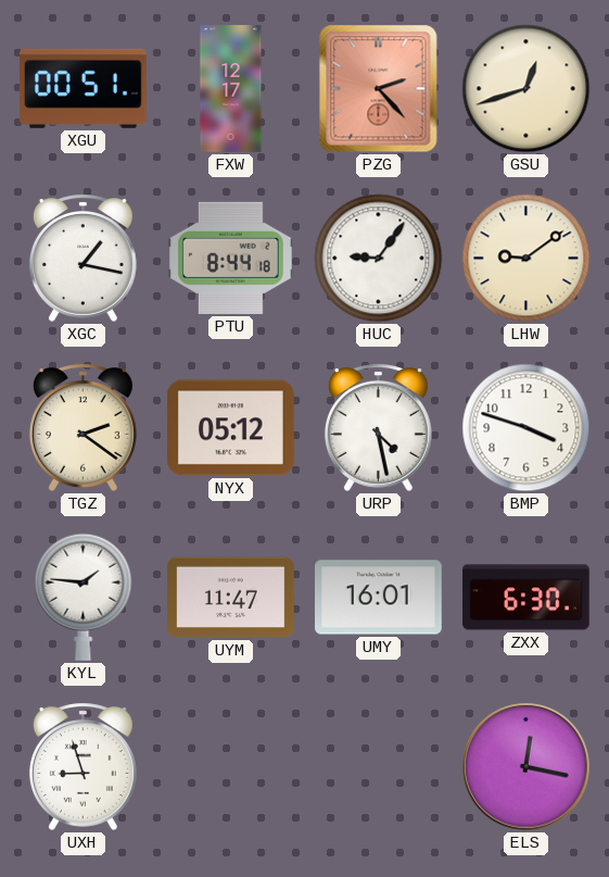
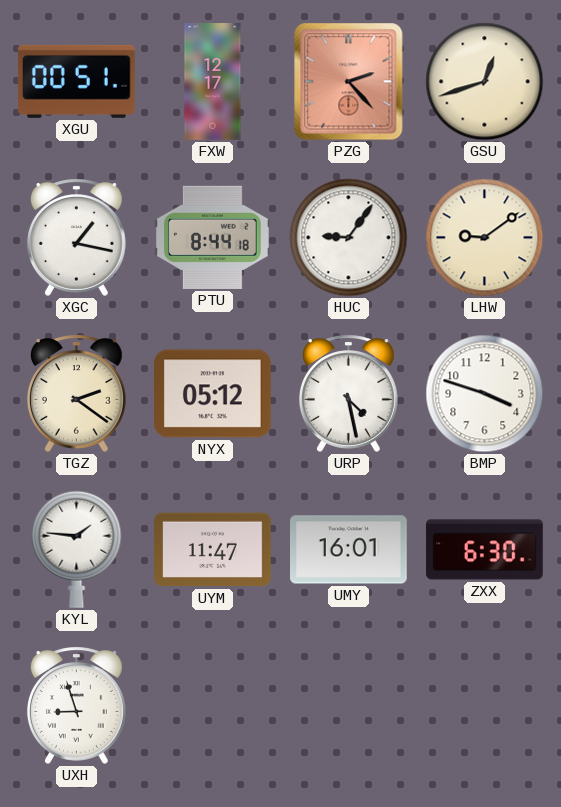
ELS: 12:17 -> none
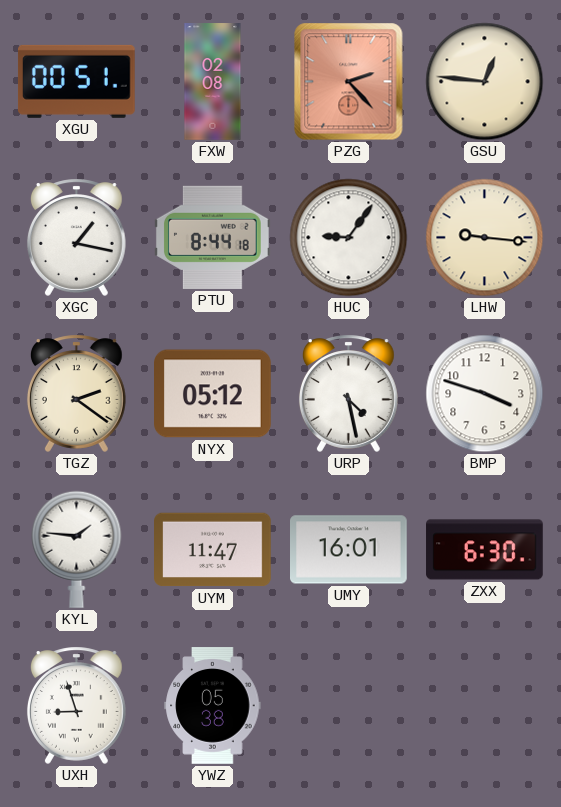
FXW: 12:17 -> 02:08
GSU: 12:42 -> 12:46
LHW: 9:09 -> 9:16
YWZ: none -> 05:38
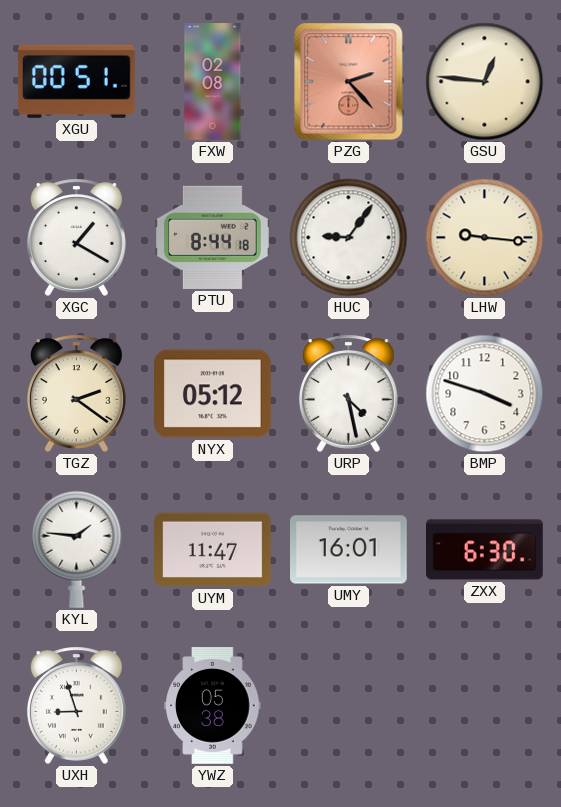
XGC: 1:17 -> 1:20
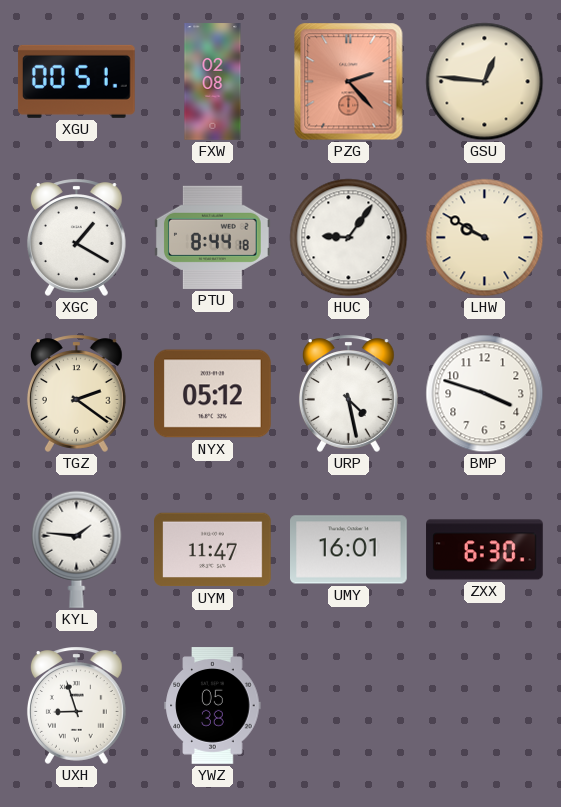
LHW: 9:16 -> 9:50
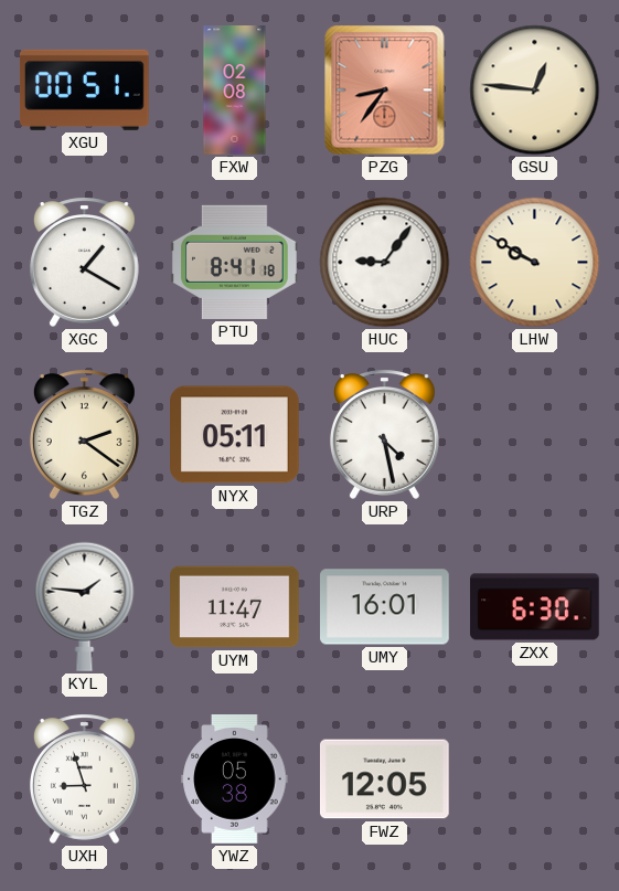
PZG: 2:23 -> 8:36
PTU: 8:44 -> 8:41
NYX: 05:12 -> 05:11
BMP: 3:48 -> none
FWZ: none -> 12:05
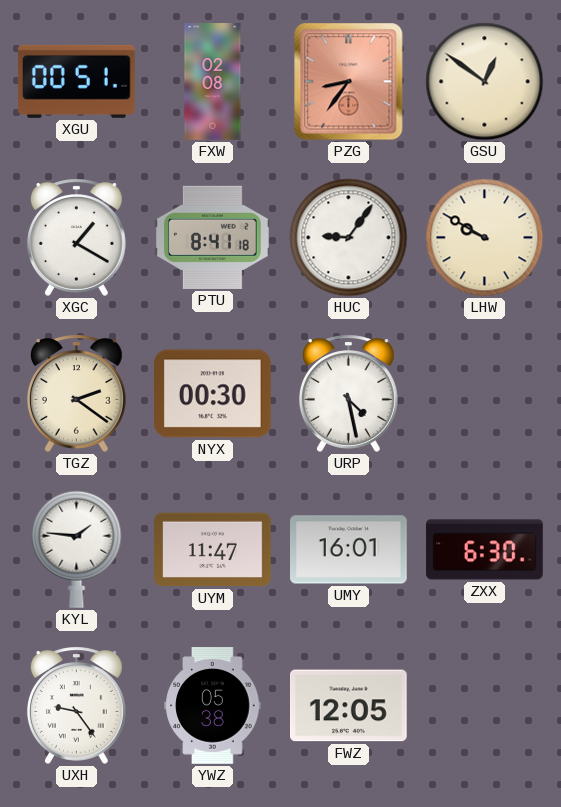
GSU: 12:46 -> 12:51
NYX: 05:11 -> 00:30
UXH: 8:57 -> 9:24
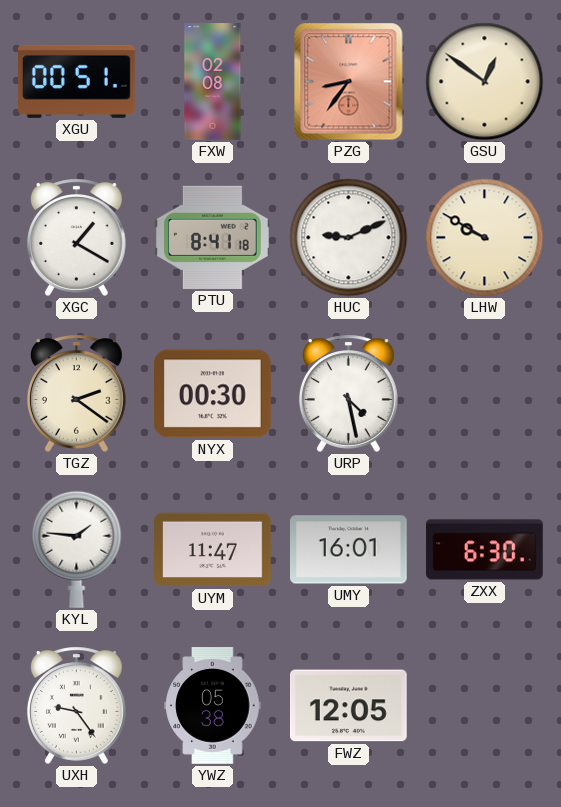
HUC: 9:06 -> 9:11
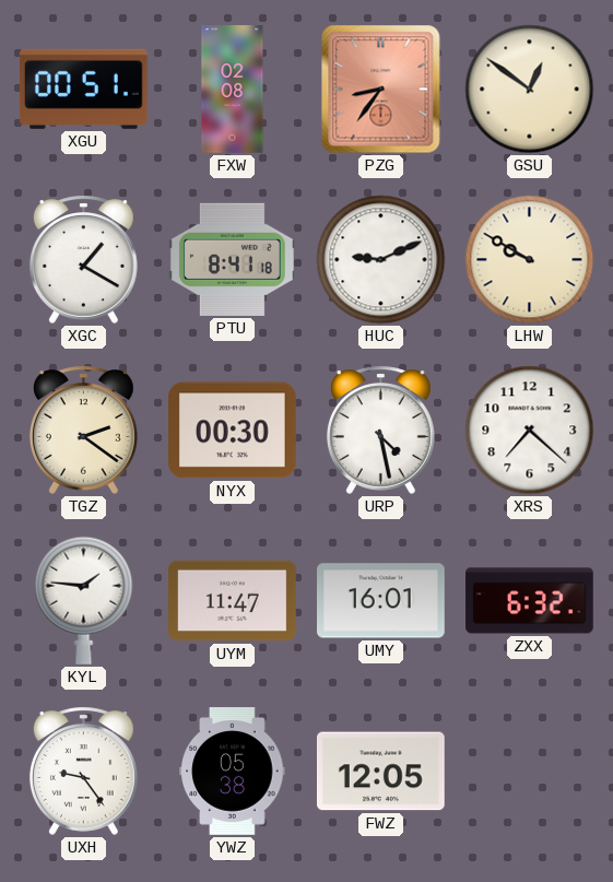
XRS: none -> 7:22
ZXX: 6:30 -> 6:32
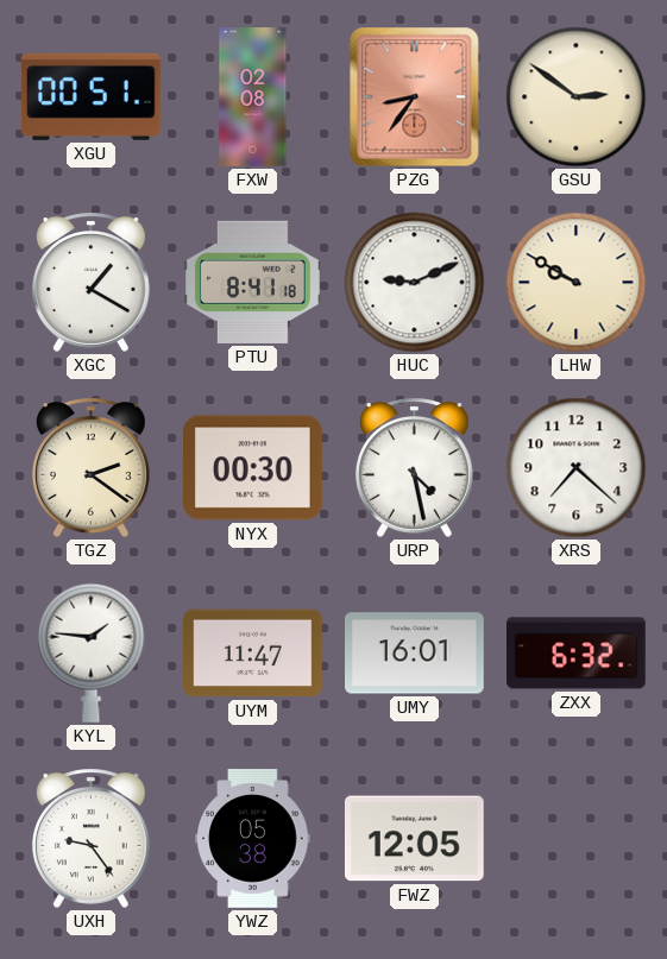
GSU: 12:51 -> 2:51
